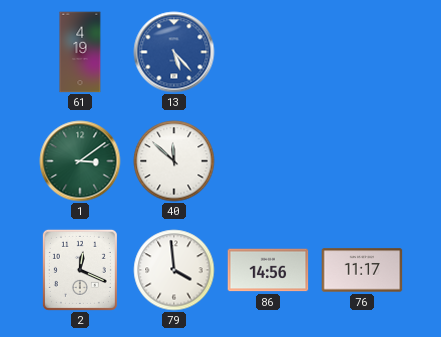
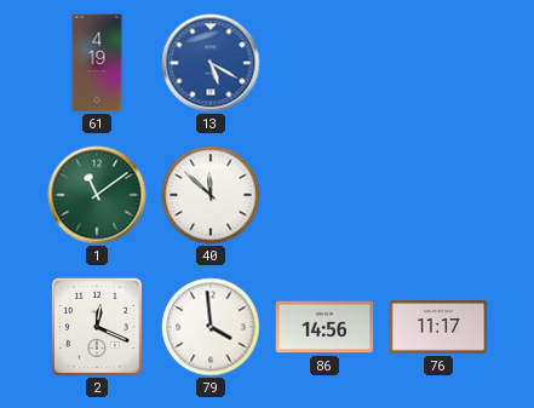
13: 5:23 -> 5:20
1: 3:09 -> 11:09
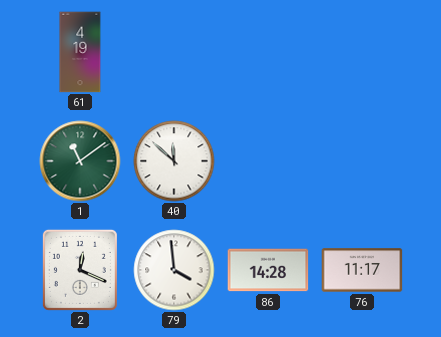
13: 5:20 -> none
86: 14:56 -> 14:28
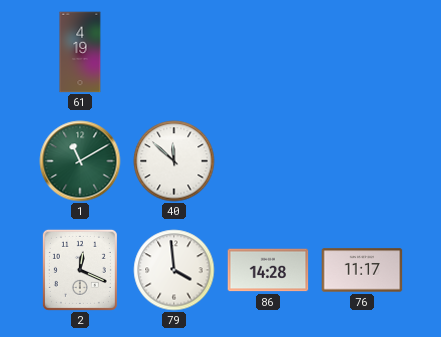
1: 11:09 -> 11:10
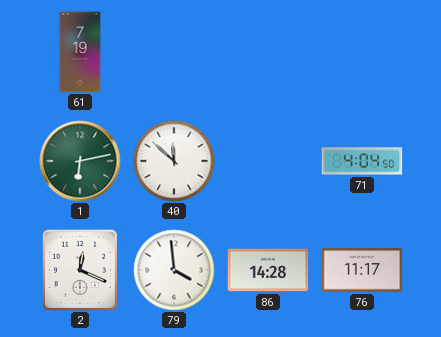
61: 4:19 -> 7:19
1: 11:10 -> 6:13
71: none -> 4:04
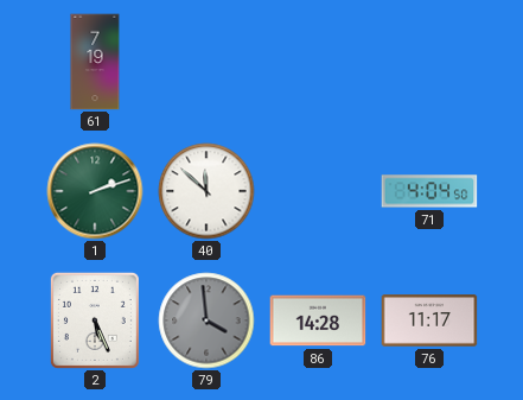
1: 6:13 -> 2:12
2: 12:19 -> 5:26
79 dial: white -> grey
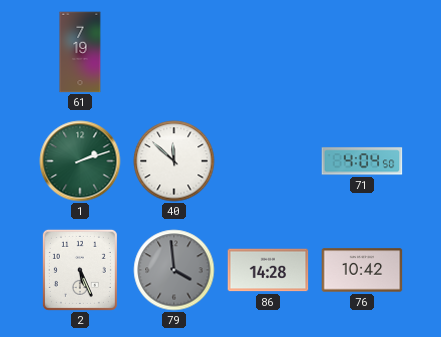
76: 11:17 -> 10:42
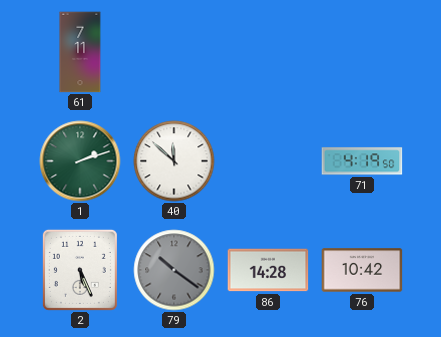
61: 7:19 -> 7:11
71: 4:04 -> 4:19
79: 3:59 -> 10:21
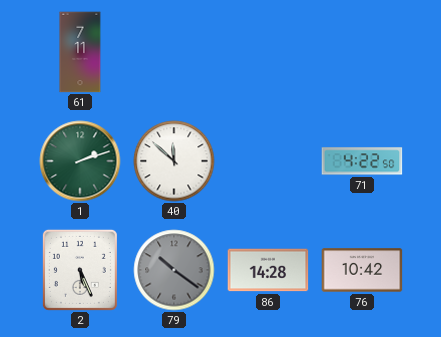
71: 4:19 -> 4:22
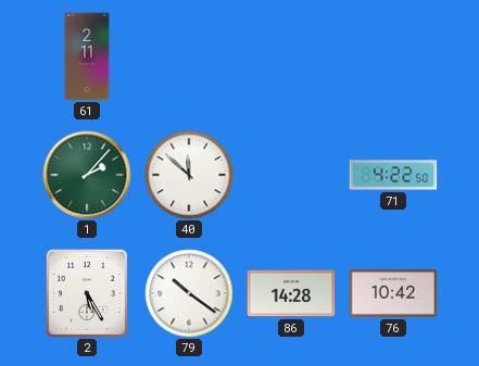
61: 7:11 -> 2:11
1: 2:12 -> 2:07
2: 5:26 -> 5:25
79 dial: grey -> white
